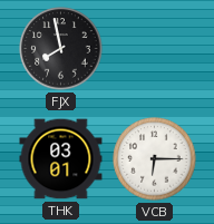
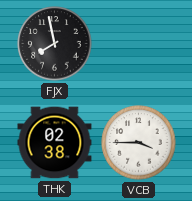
THK: 03:01 -> 02:38
VCB: 6:15 -> 3:45
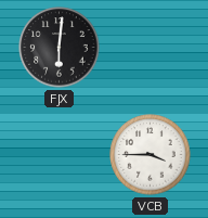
FJX: 7:58 -> 6:01
THK: 02:38 -> none
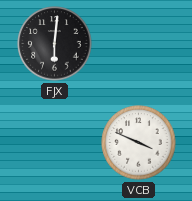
VCB: 3:45 -> 3:49
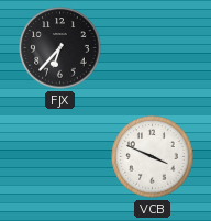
FJX: 6:01 -> 6:37
